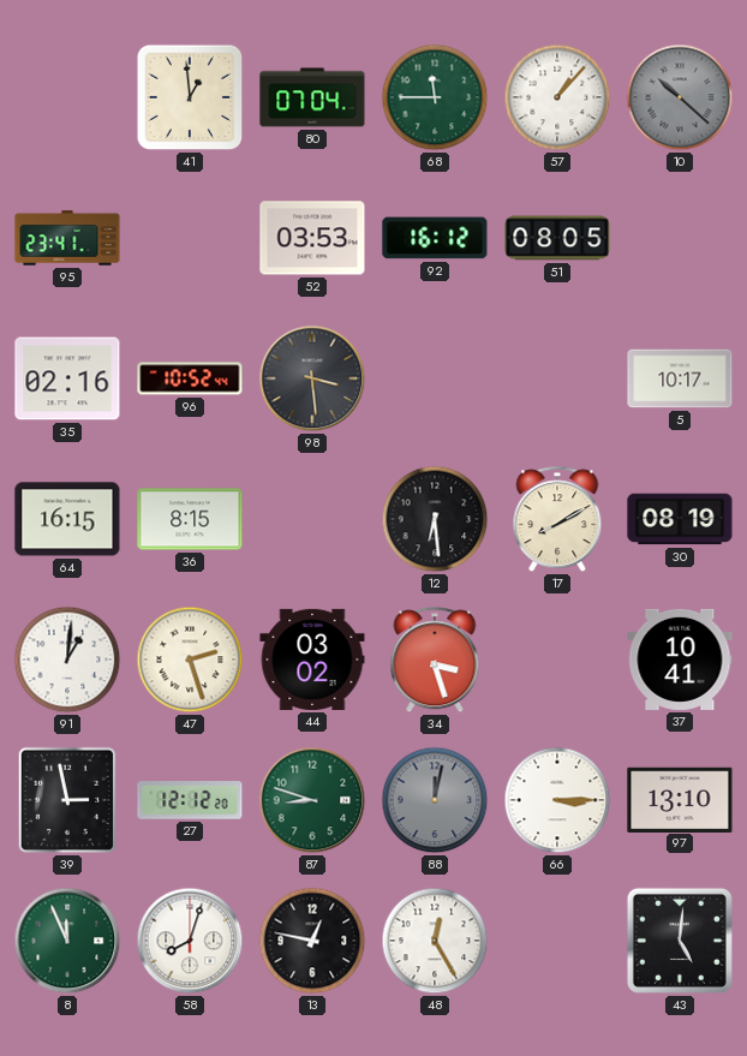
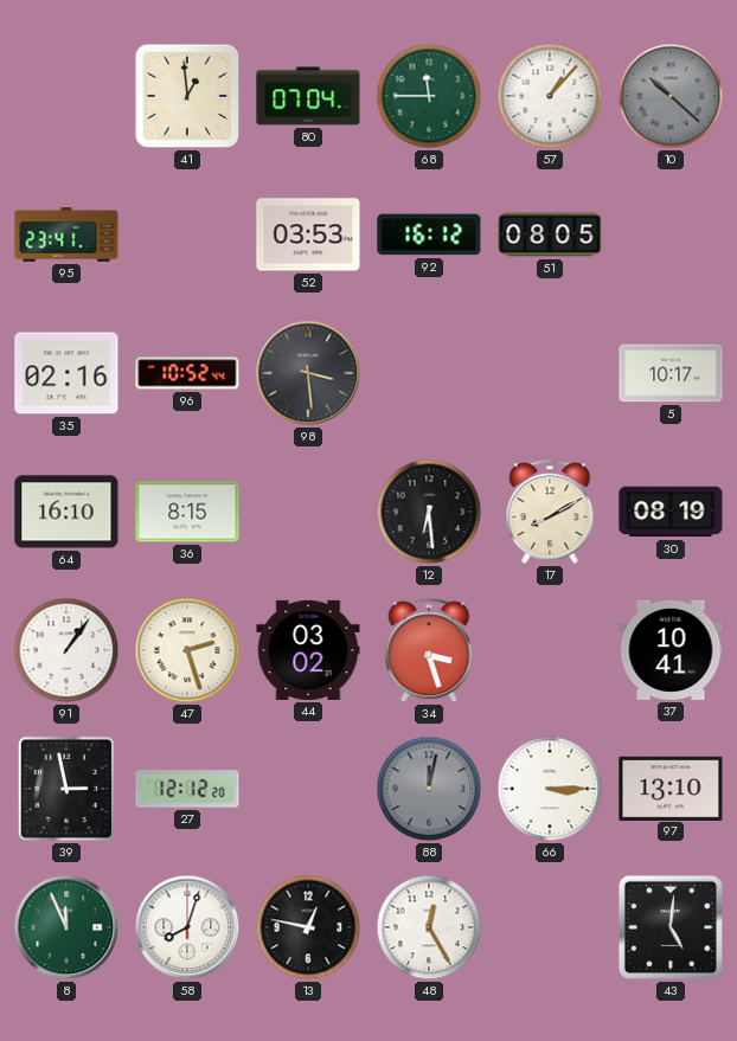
64: 16:15 -> 16:10
91: 1:01 -> 1:06
87: 8:48 -> none
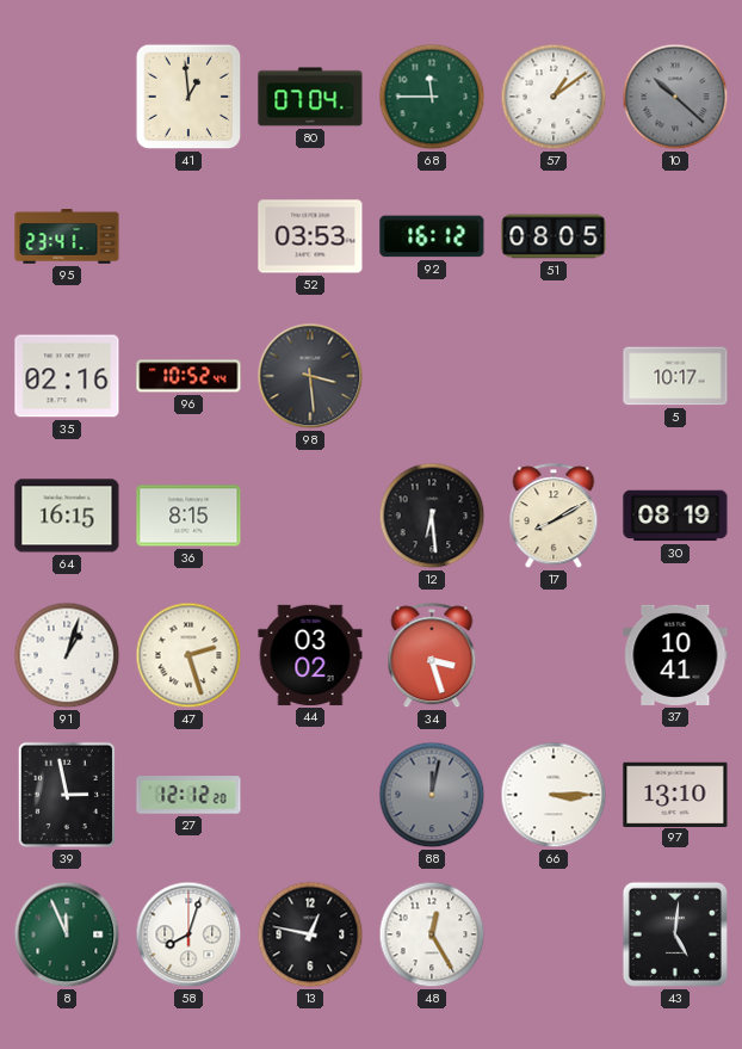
57: 1:07 -> 1:09
64: 16:10 -> 16:15
91: 1:06 -> 1:03
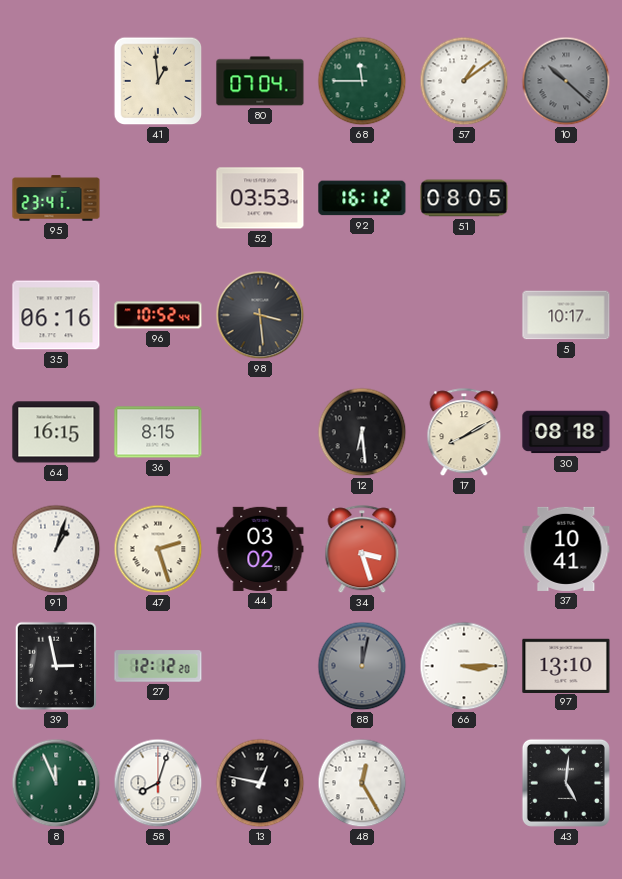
35: 02:16 -> 06:16
30: 08:19 -> 08:18
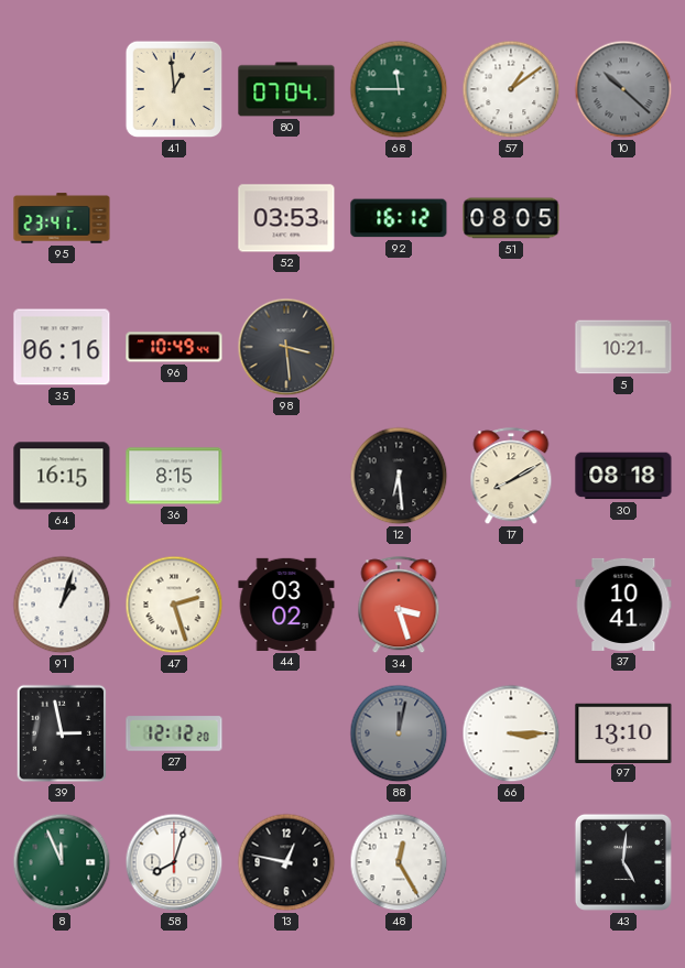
96: 10:52 -> 10:49
5: 10:17 -> 10:21
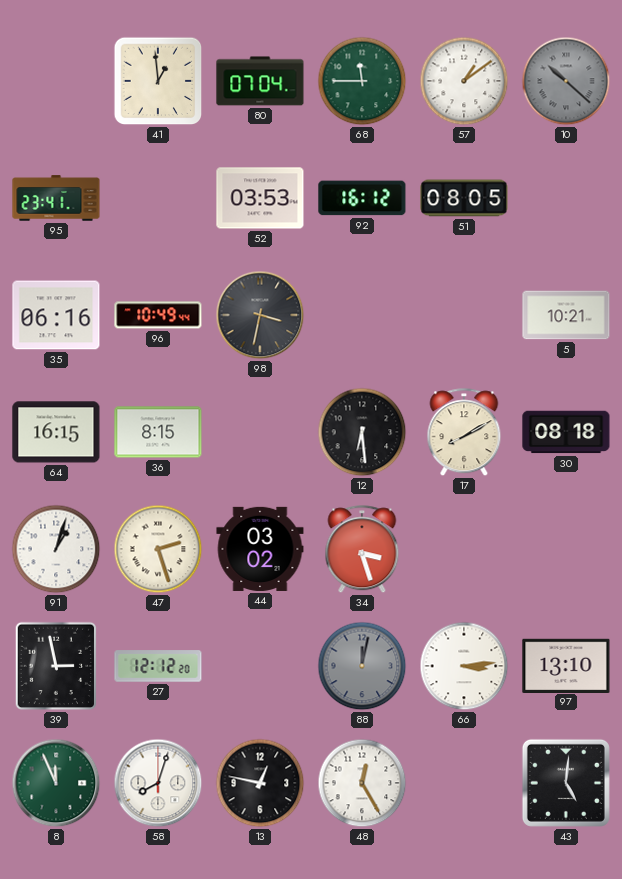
98: 3:29 -> 3:32
37: 10:41 -> none
66: 3:15 -> 3:14
